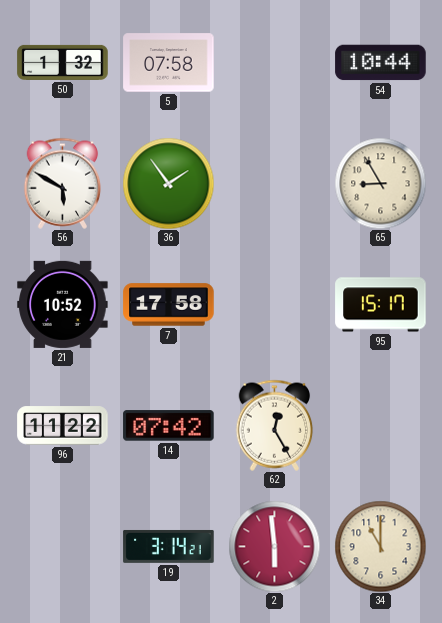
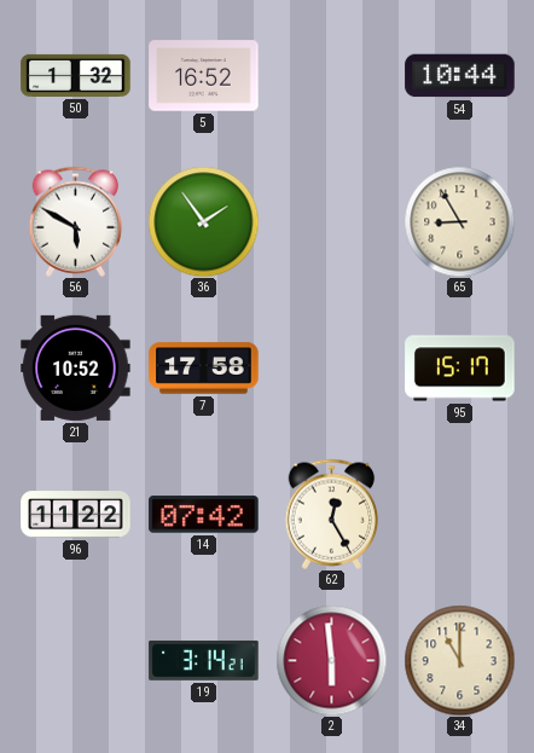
5: 07:58 -> 16:52
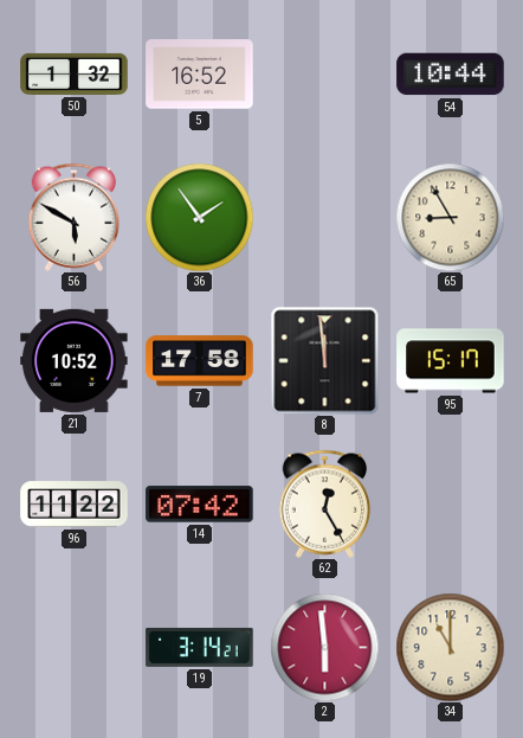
8: none -> 11:59
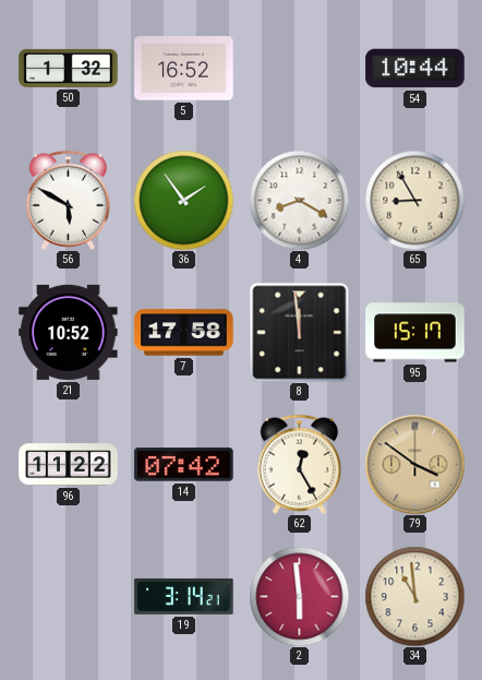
4: none -> 8:20
79: none -> 3:51
34: 11:00 -> 10:59
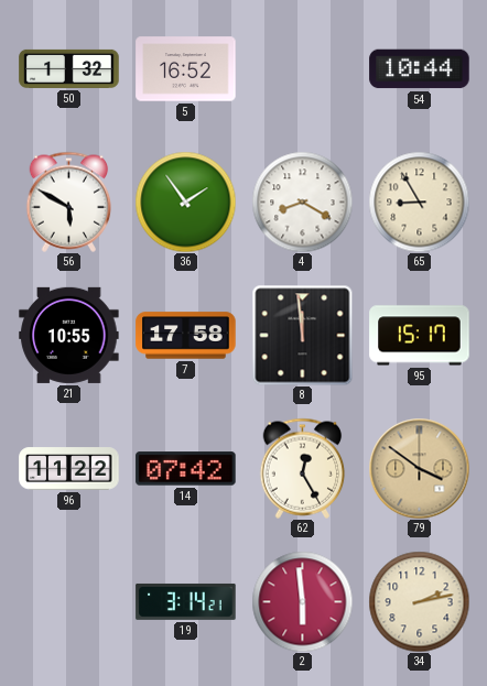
21: 10:52 -> 10:55
34: 10:59 -> 2:13
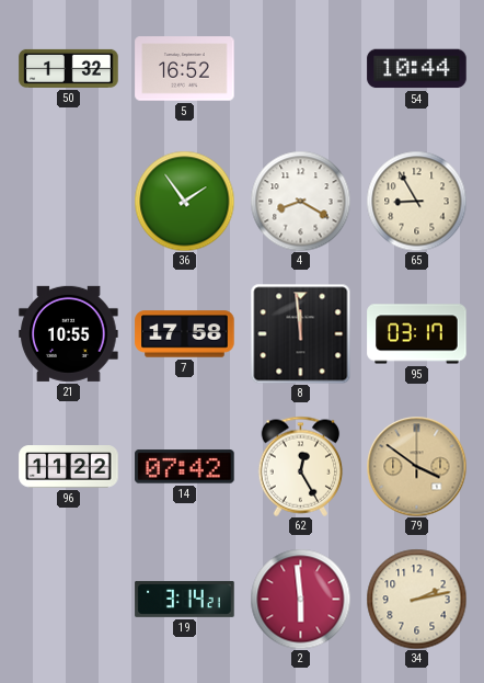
56: 5:50 -> none
95: 15:17 -> 03:17
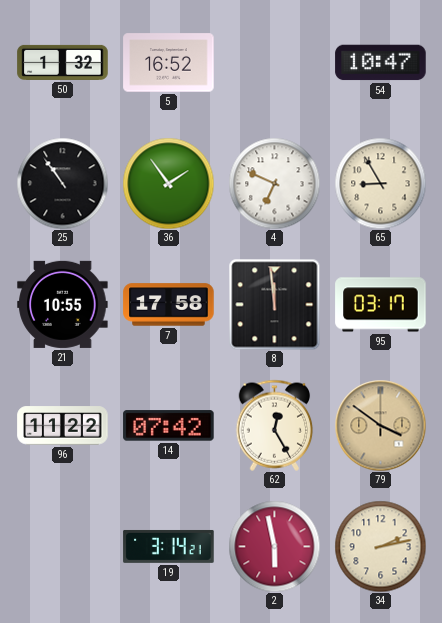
54: 10:44 -> 10:47
25: none -> 10:54
4: 8:20 -> 6:49
2: 5:59 -> 5:58
